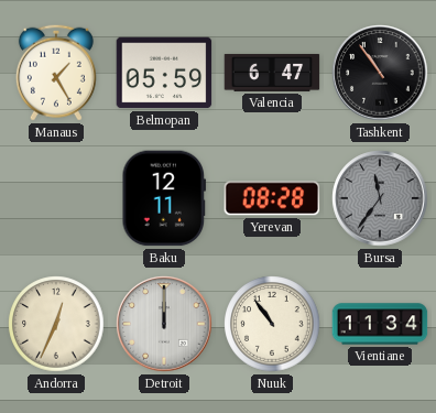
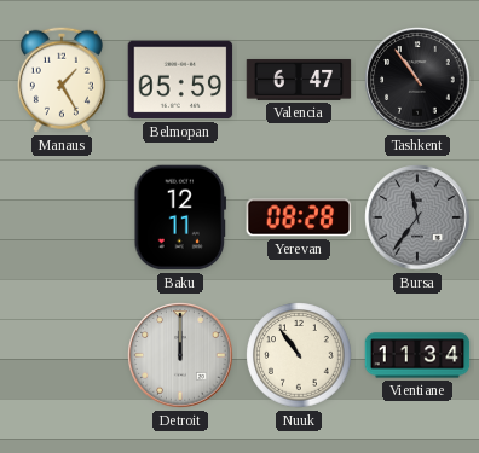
Andorra: 12:34 -> none
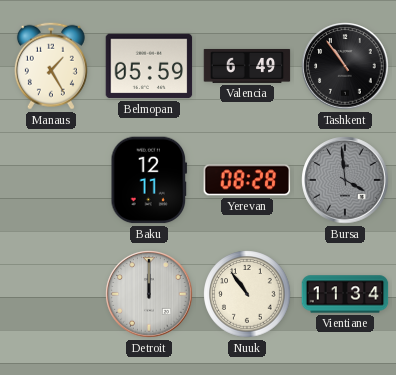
Valencia: 6:47 -> 6:49
Bursa: 11:36 -> 3:59
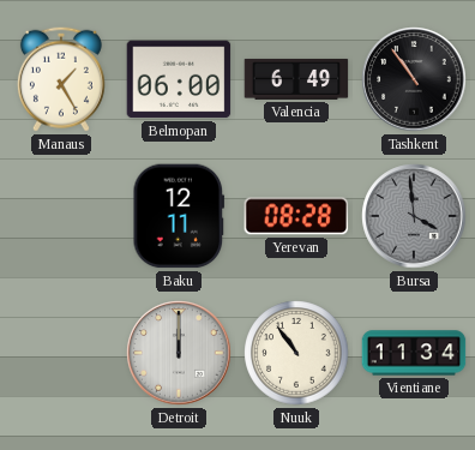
Belmopan: 05:59 -> 06:00
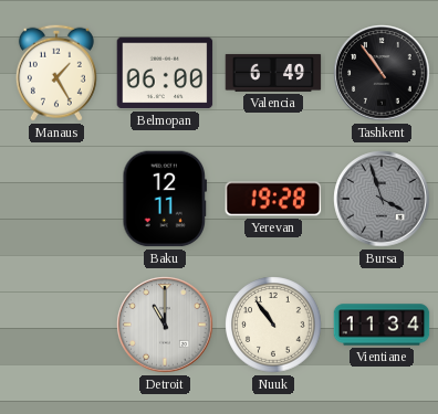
Yerevan: 08:28 -> 19:28
Bursa: 3:59 -> 3:57
Detroit: 12:00 -> 11:00
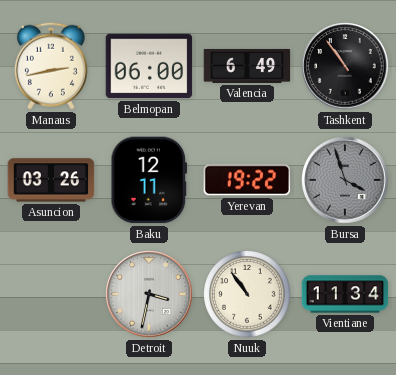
Manaus: 1:25 -> 2:43
Asuncion: none -> 03:26
Yerevan: 19:28 -> 19:22
Detroit: 11:00 -> 3:32
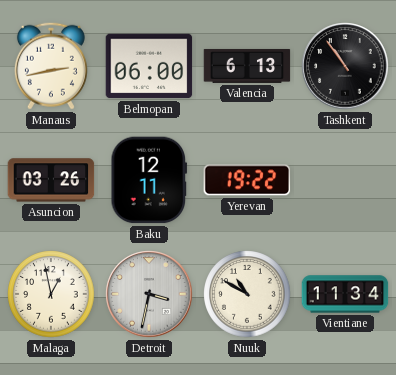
Valencia: 6:49 -> 6:13
Bursa: 3:57 -> none
Malaga: none -> 12:58
Nuuk: 10:54 -> 10:50
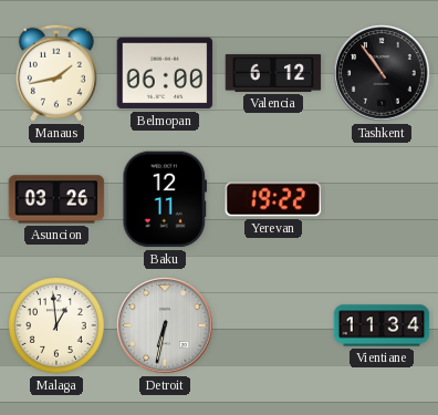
Manaus: 2:43 -> 1:43
Valencia: 6:13 -> 6:12
Malaga: 12:58 -> 12:59
Detroit: 3:32 -> 6:32
Nuuk: 10:50 -> none
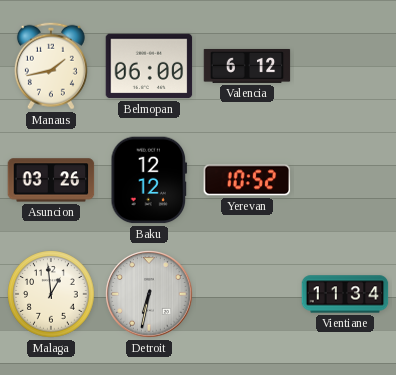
Tashkent: 10:54 -> none
Baku: 12:11 -> 12:12
Yerevan: 19:22 -> 10:52
